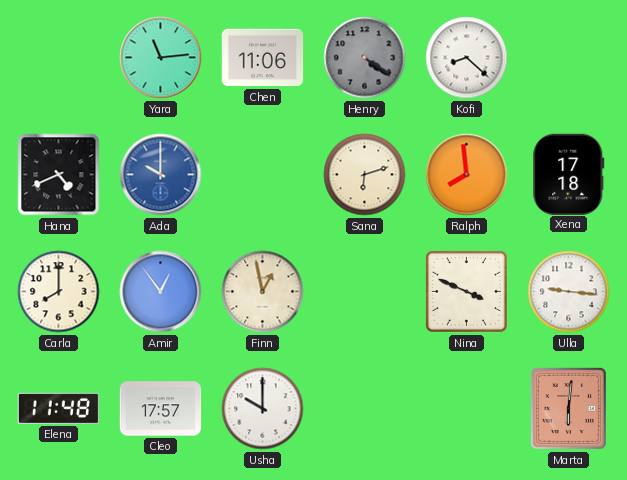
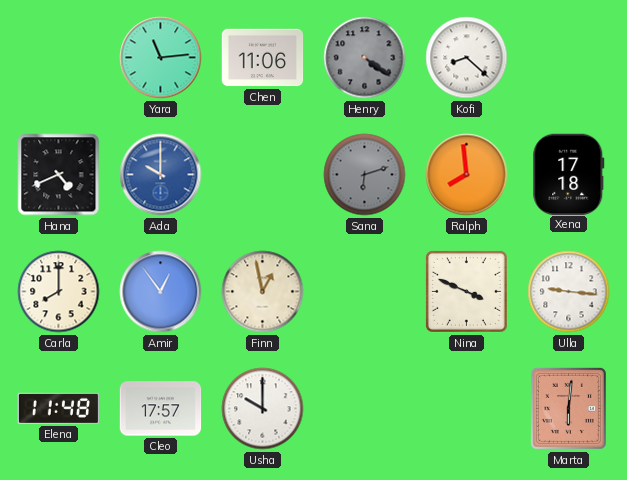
Sana dial: cream -> grey
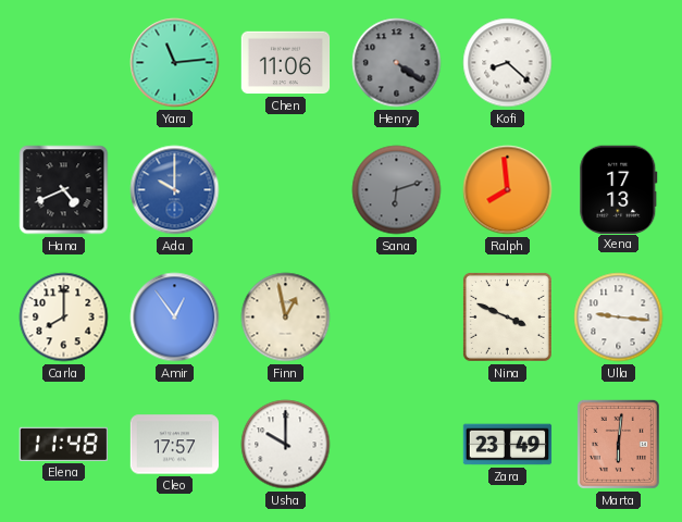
Xena: 17:18 -> 17:13
Zara: none -> 23:49
